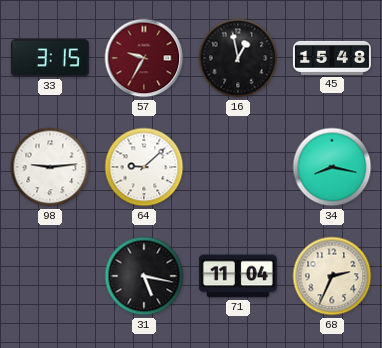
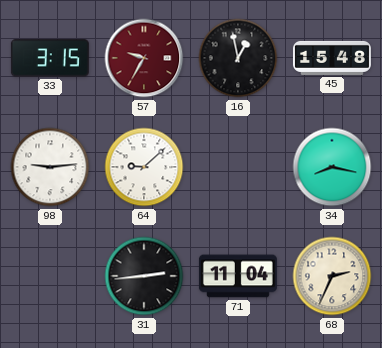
31: 5:17 -> 2:44
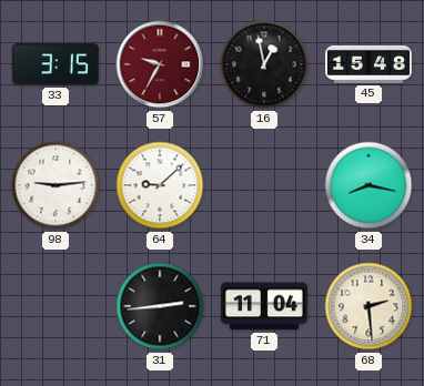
68: 2:34 -> 2:29
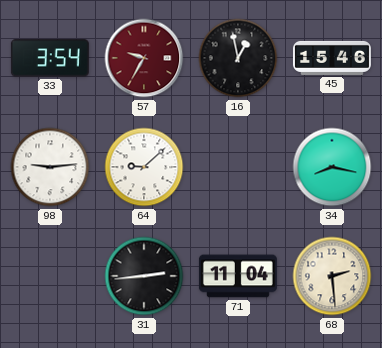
33: 3:15 -> 3:54
45: 15:48 -> 15:46
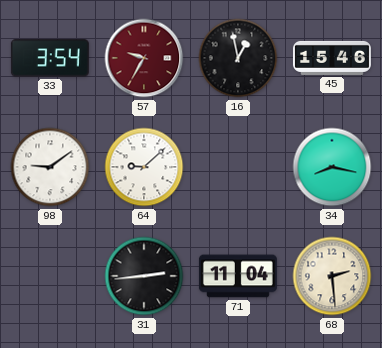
98: 9:14 -> 9:09
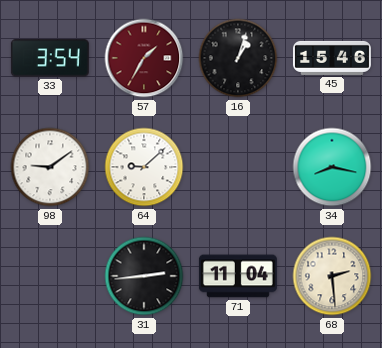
57: 9:35 -> 1:35
16: 12:58 -> 1:03
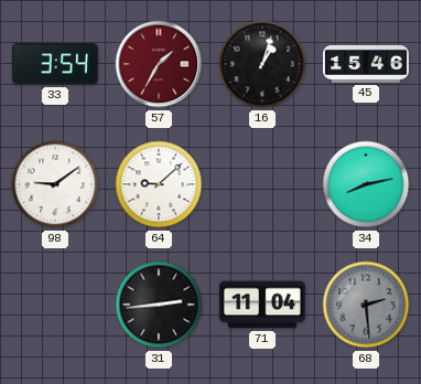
34: 8:17 -> 8:13
68 dial: cream -> grey
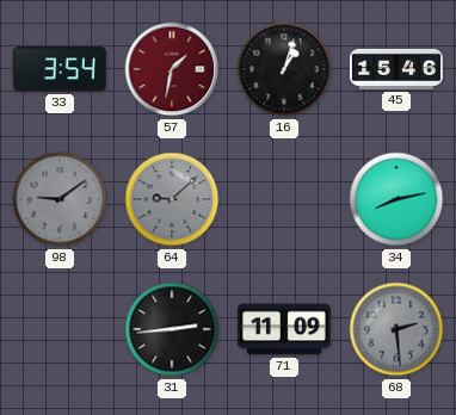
57: 1:35 -> 1:32
98 dial: white -> grey
64 dial: white -> grey
71: 11:04 -> 11:09
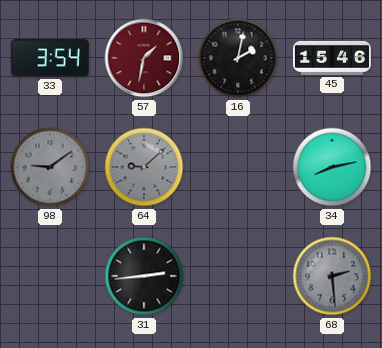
16: 1:03 -> 2:02
71: 11:09 -> none
